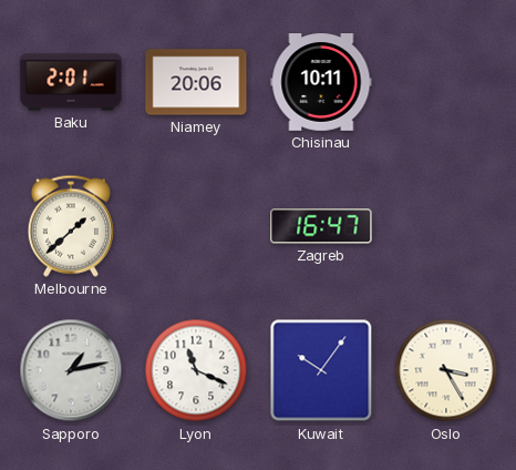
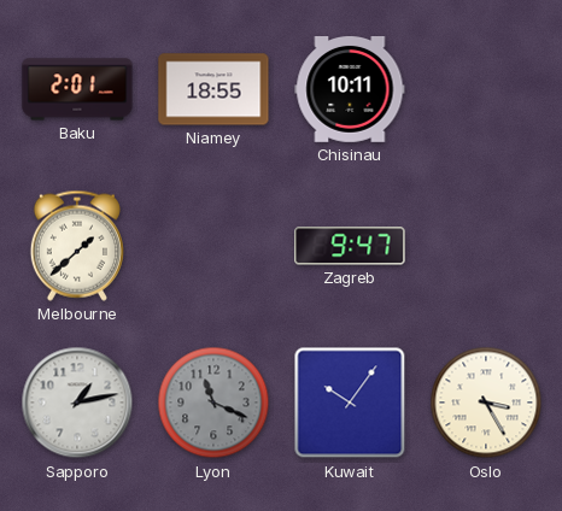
Niamey: 20:06 -> 18:55
Zagreb: 16:47 -> 9:47
Lyon dial: white -> grey
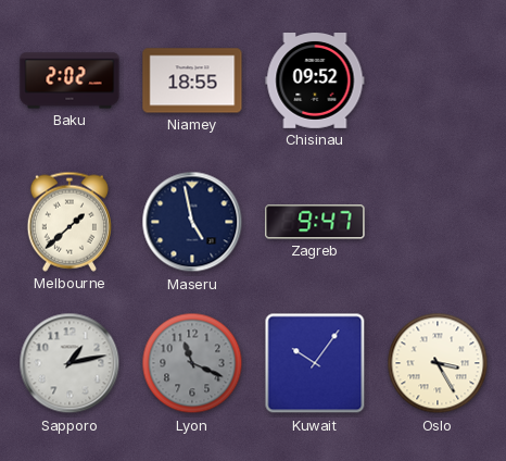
Baku: 2:01 -> 2:02
Chisinau: 10:11 -> 09:52
Maseru: none -> 4:58
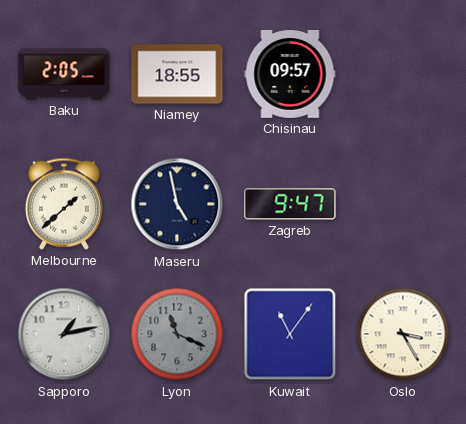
Baku: 2:02 -> 2:05
Chisinau: 09:52 -> 09:57
Kuwait: 10:06 -> 11:06
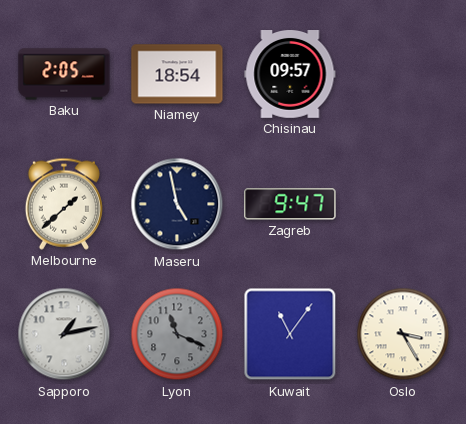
Niamey: 18:55 -> 18:54
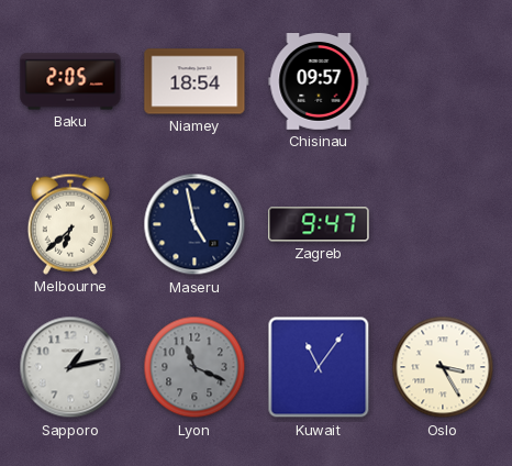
Melbourne: 1:38 -> 6:38
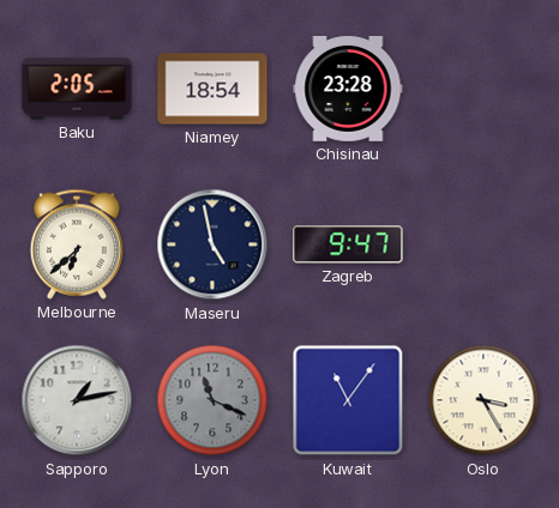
Chisinau: 09:57 -> 23:28
